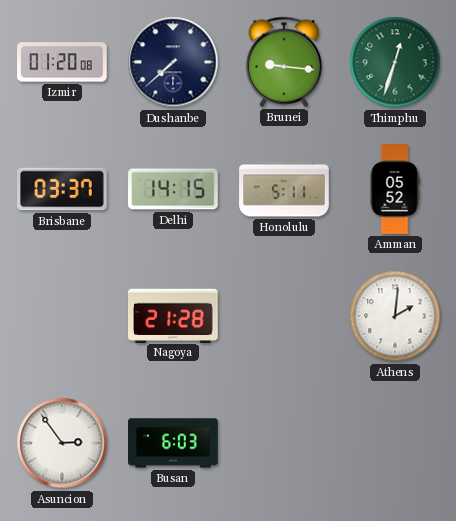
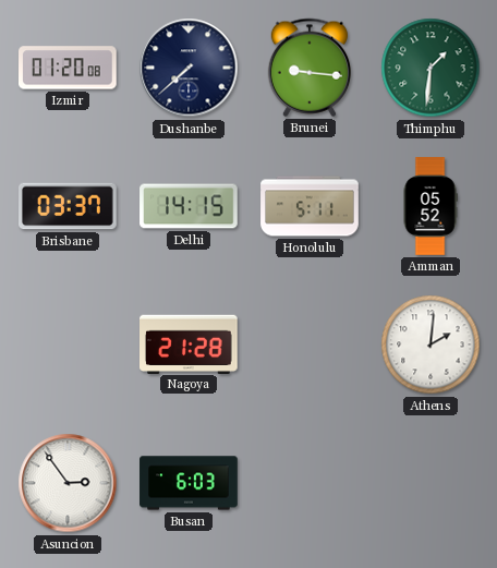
Thimphu: 12:33 -> 1:31
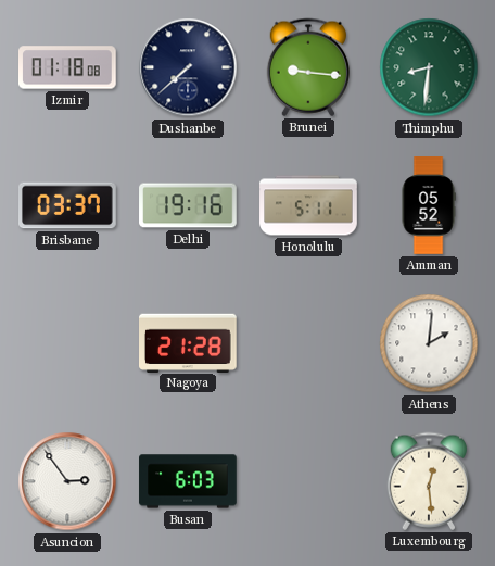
Izmir: 01:20 -> 01:18
Thimphu: 1:31 -> 8:31
Delhi: 14:15 -> 19:16
Luxembourg: none -> 12:29
